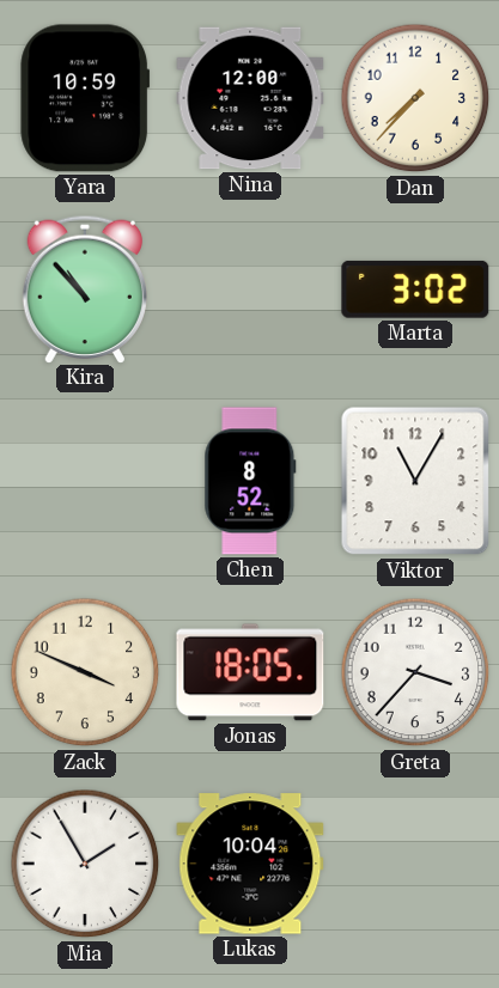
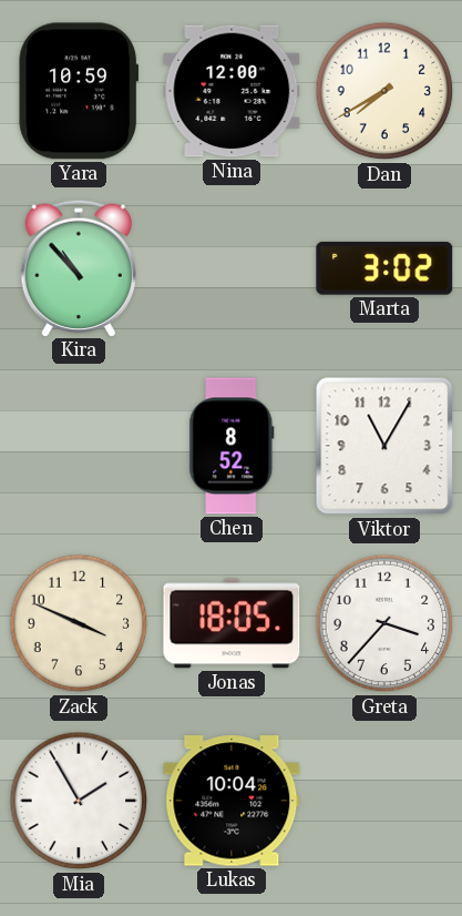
Dan: 7:37 -> 7:40
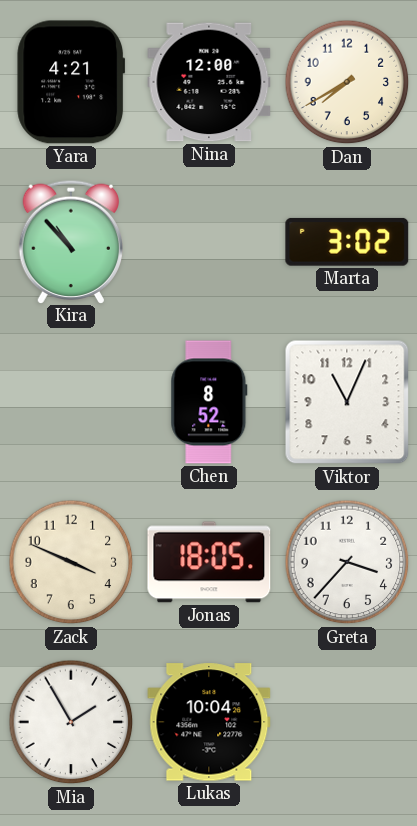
Yara: 10:59 -> 4:21
Viktor: 11:05 -> 11:04
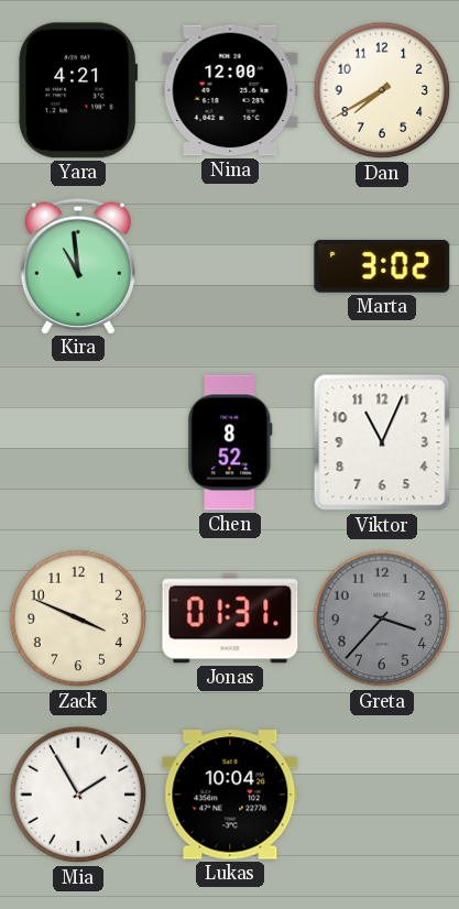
Kira: 10:53 -> 10:59
Jonas: 18:05 -> 01:31
Greta dial: white -> grey
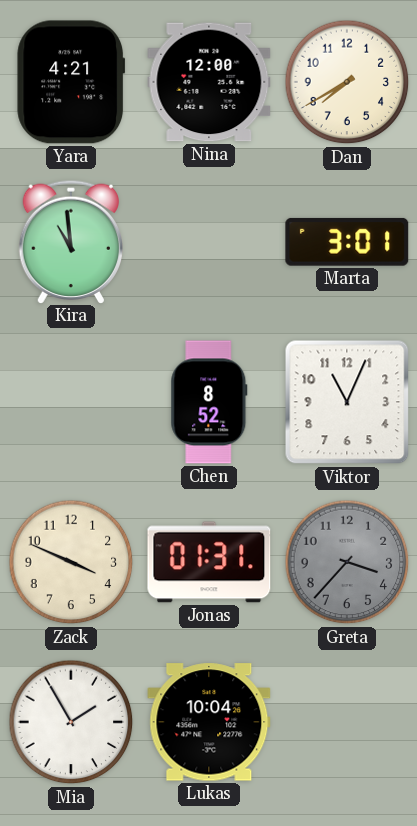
Marta: 3:02 -> 3:01
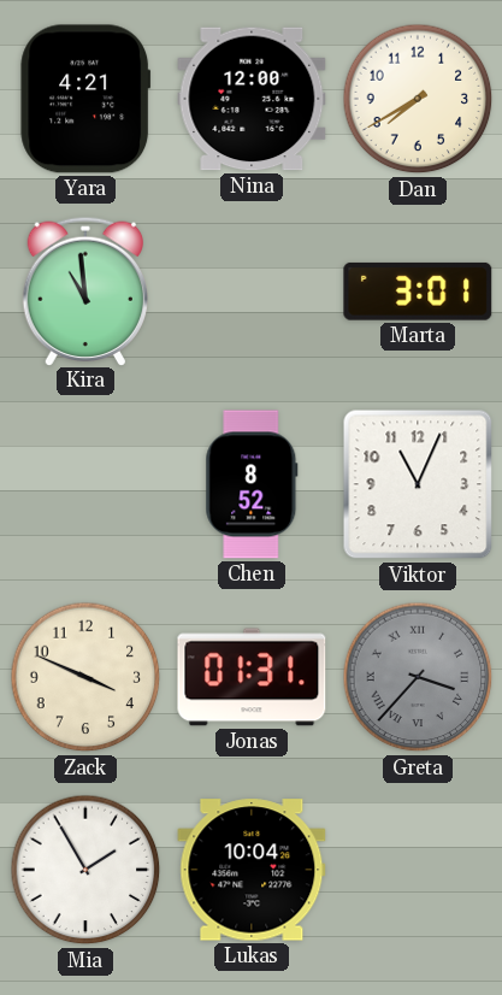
Greta numerals: Arabic -> Roman
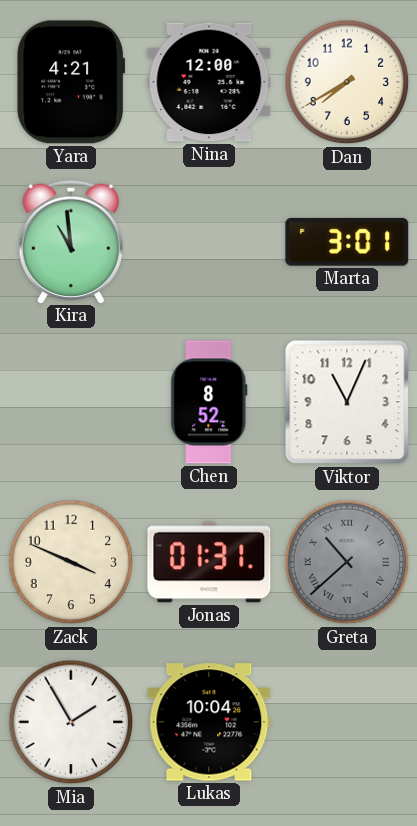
Greta: 3:37 -> 10:38
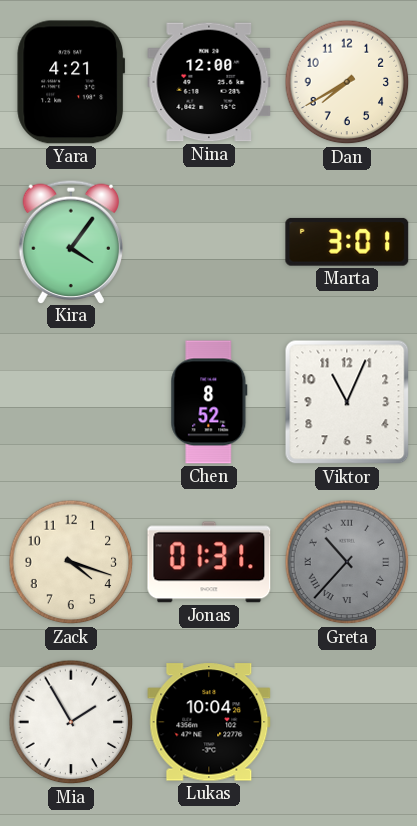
Kira: 10:59 -> 4:06
Zack: 3:49 -> 4:18
Greta: 10:38 -> 10:37
